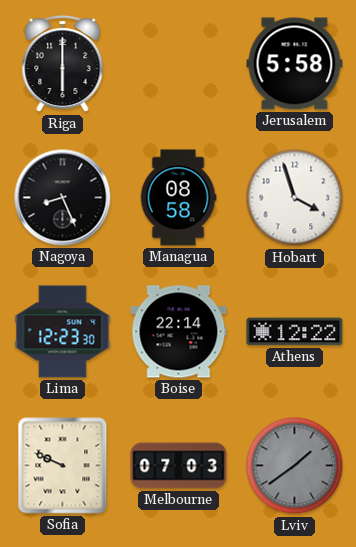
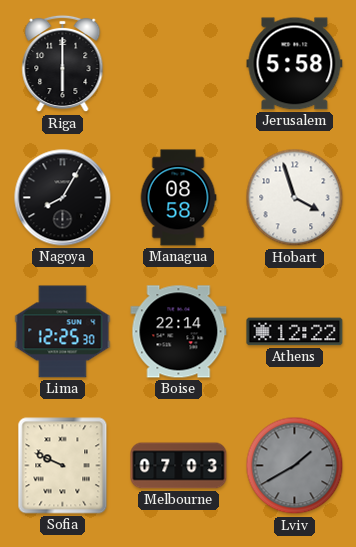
Nagoya: 8:26 -> 8:05
Lima: 12:23 -> 12:25
Lviv: 1:39 -> 1:40
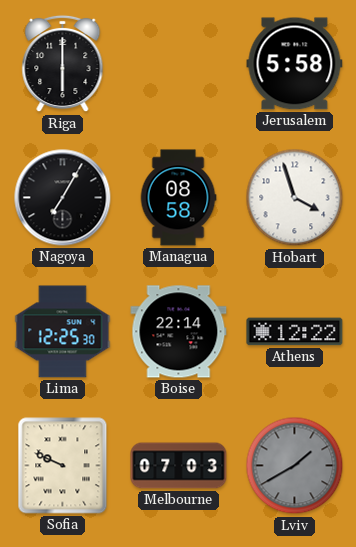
Nagoya: 8:05 -> 7:05
